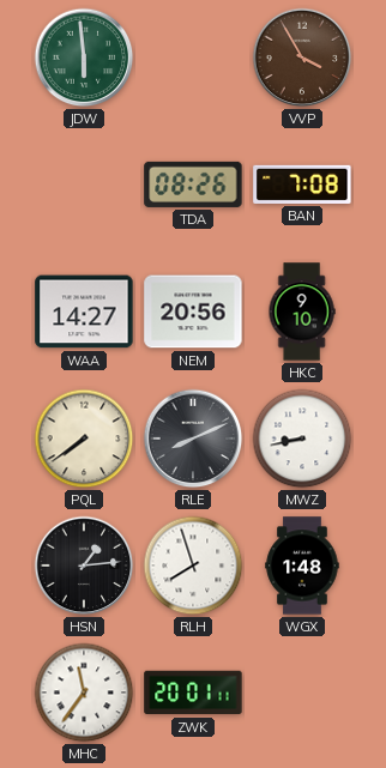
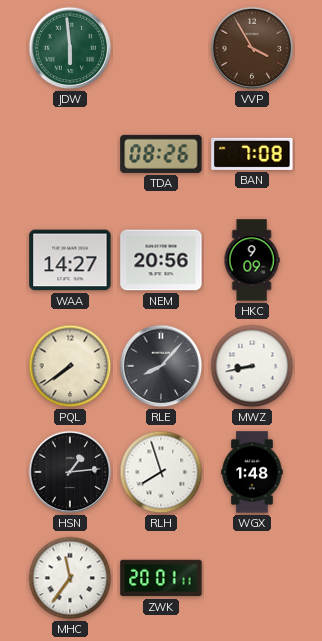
HKC: 9:10 -> 9:09
RLE: 8:11 -> 8:07
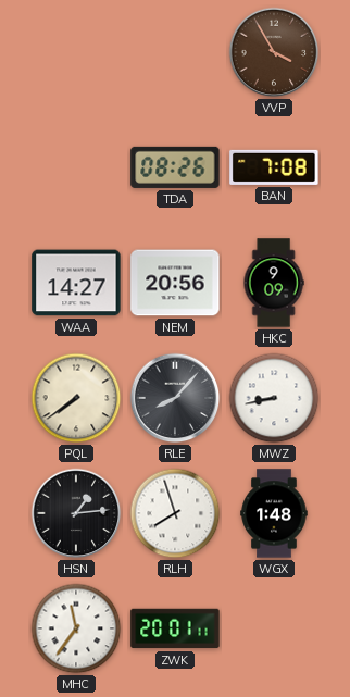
JDW: 5:59 -> none
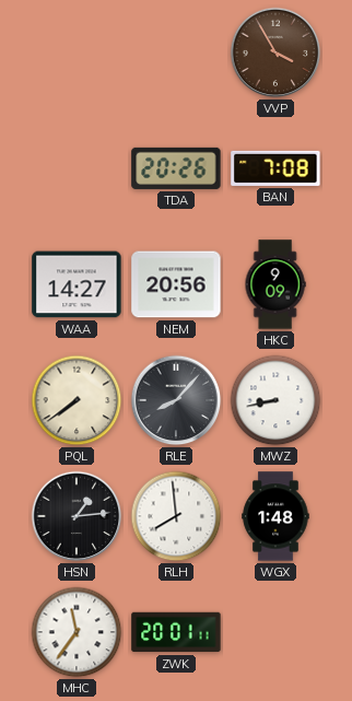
TDA: 08:26 -> 20:26
RLH: 7:57 -> 7:59
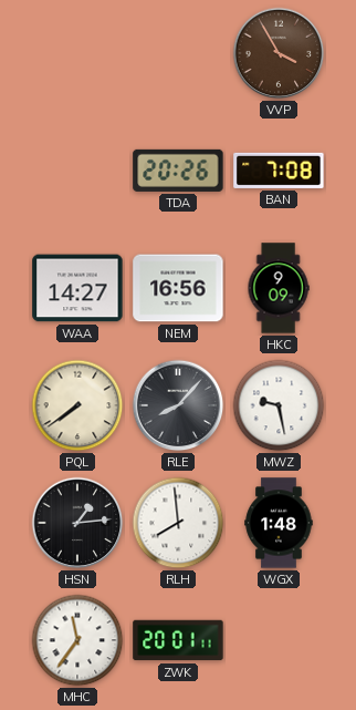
NEM: 20:56 -> 16:56
MWZ: 8:43 -> 9:28
